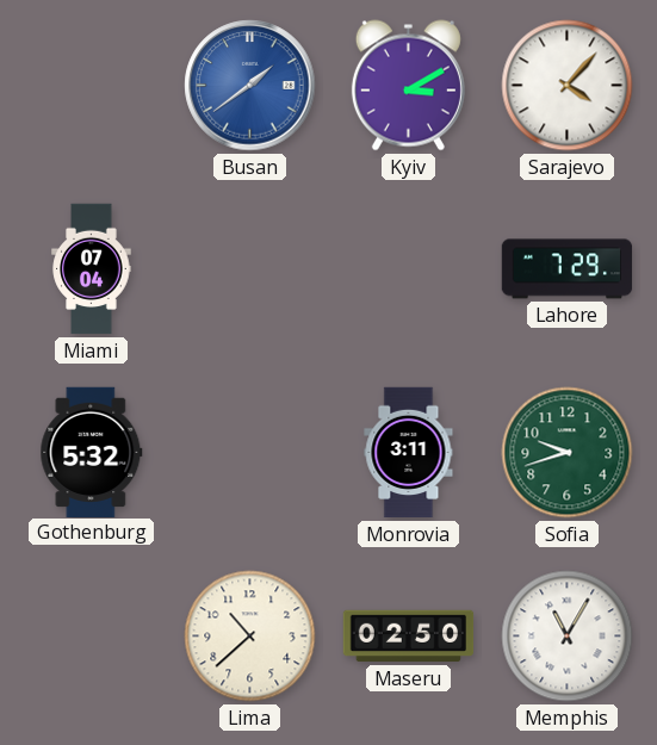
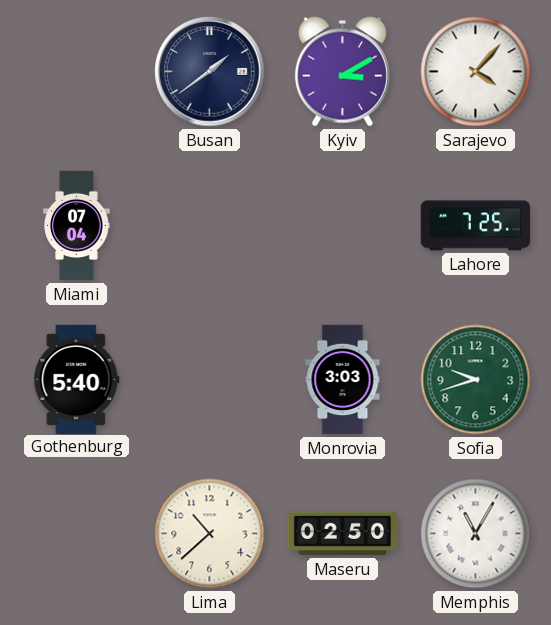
Busan dial: blue -> navy
Lahore: 7:29 -> 7:25
Gothenburg: 5:32 -> 5:40
Monrovia: 3:11 -> 3:03
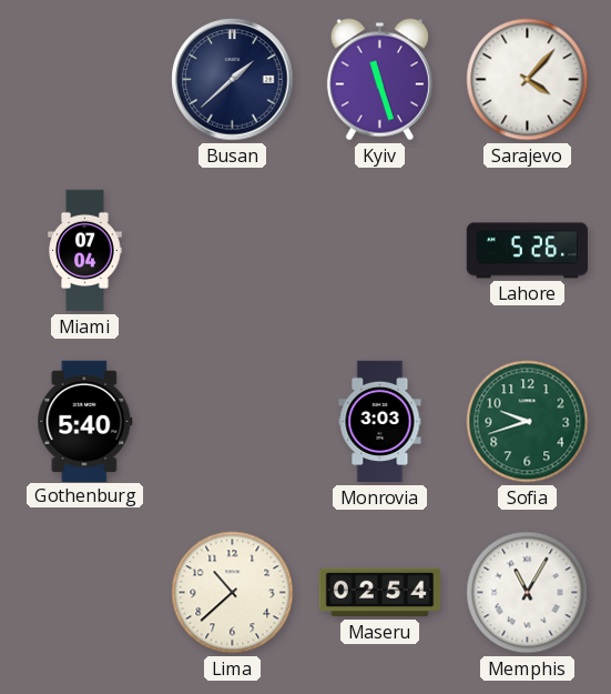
Busan: 1:39 -> 1:38
Kyiv: 3:10 -> 11:27
Lahore: 7:25 -> 5:26
Maseru: 02:50 -> 02:54
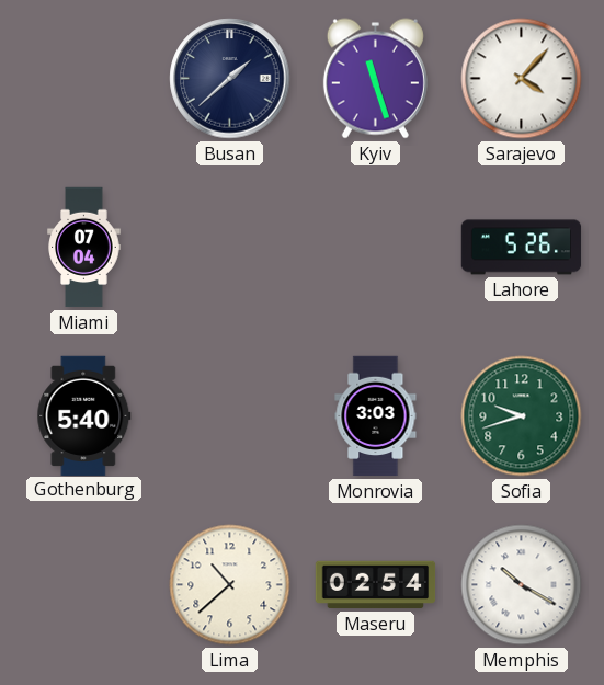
Memphis: 11:05 -> 10:20
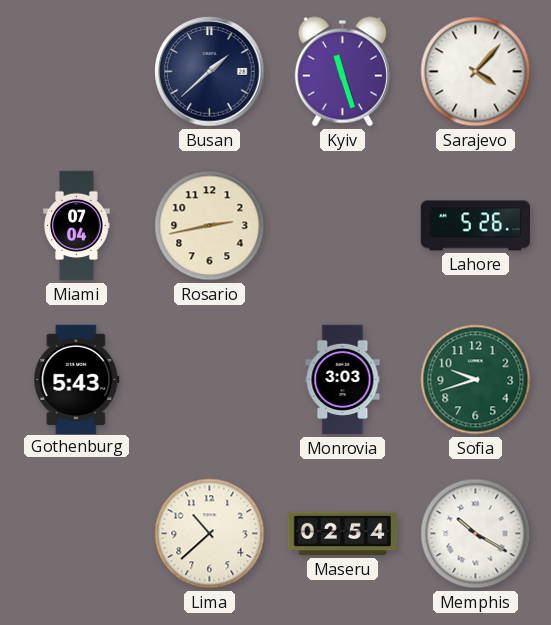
Rosario: none -> 2:43
Gothenburg: 5:40 -> 5:43
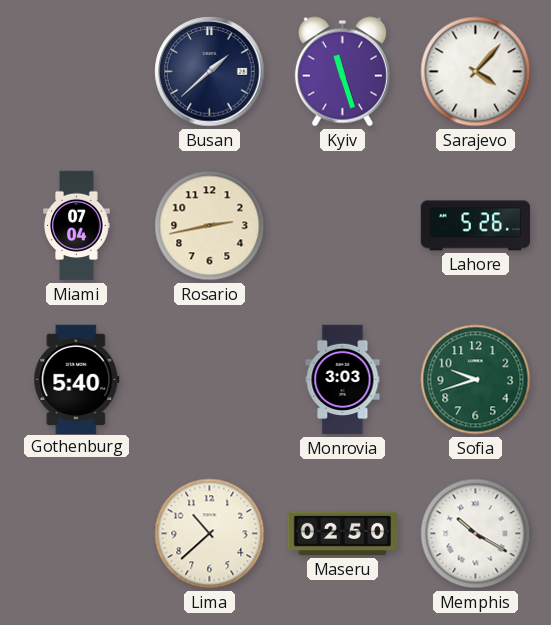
Gothenburg: 5:43 -> 5:40
Maseru: 02:54 -> 02:50
